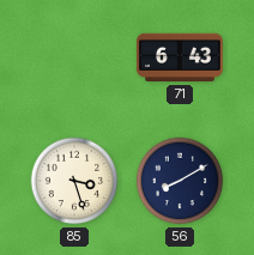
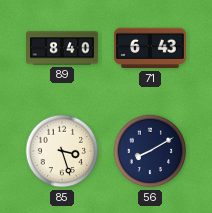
89: none -> 8:40
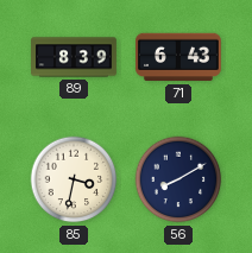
89: 8:40 -> 8:39
85: 3:27 -> 3:32
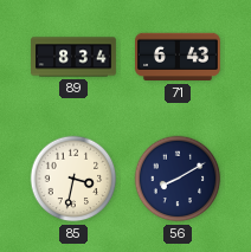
89: 8:39 -> 8:34
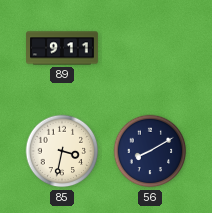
89: 8:34 -> 9:11
71: 6:43 -> none
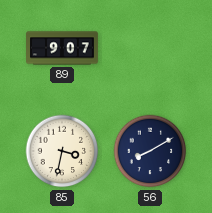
89: 9:11 -> 9:07
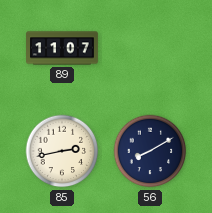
89: 9:07 -> 11:07
85: 3:32 -> 2:43
